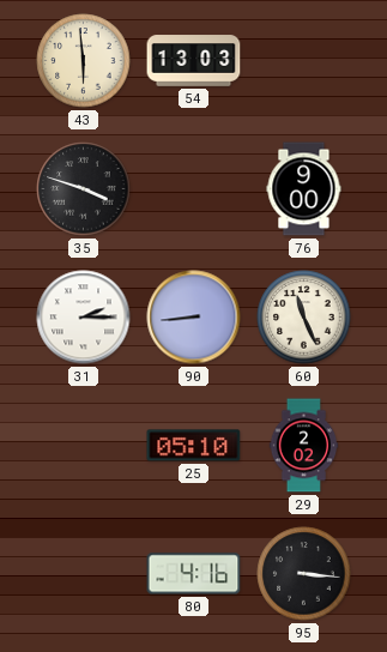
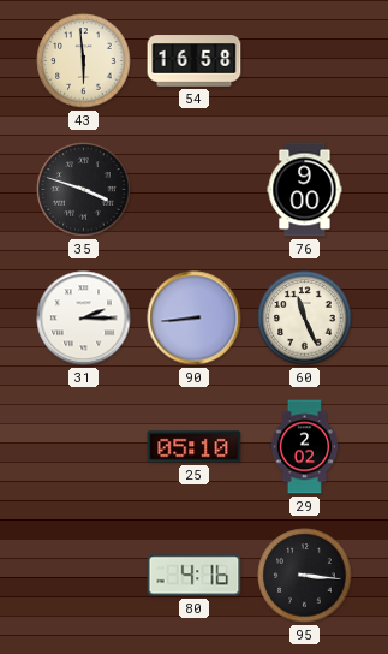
54: 13:03 -> 16:58
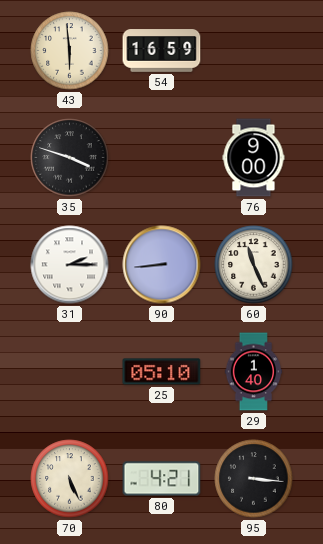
54: 16:58 -> 16:59
29: 2:02 -> 1:40
70: none -> 5:26
80: 4:16 -> 4:21
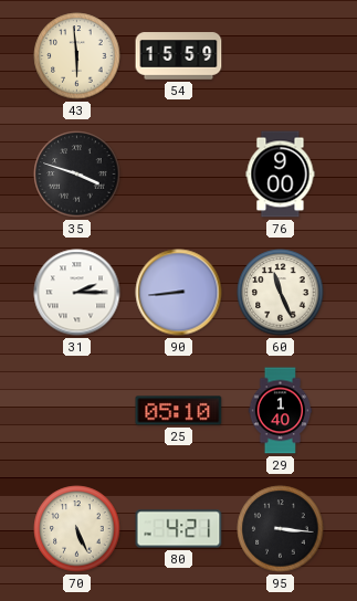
54: 16:59 -> 15:59
